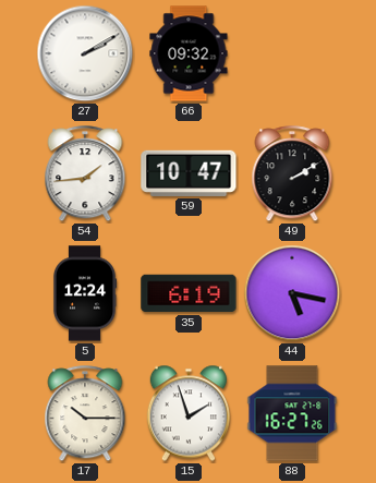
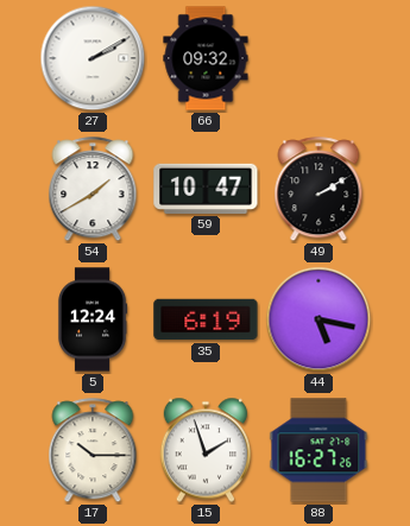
54: 1:44 -> 1:40
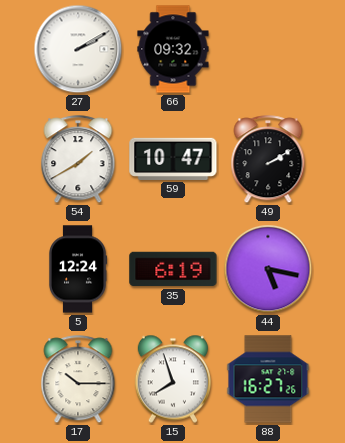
15: 1:57 -> 7:57
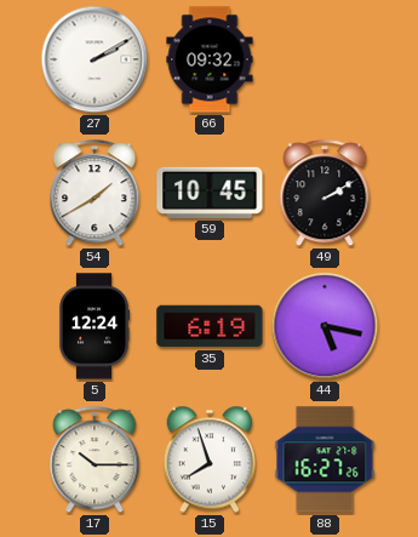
59: 10:47 -> 10:45
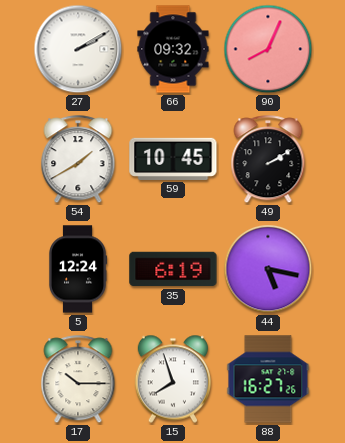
90: none -> 8:04
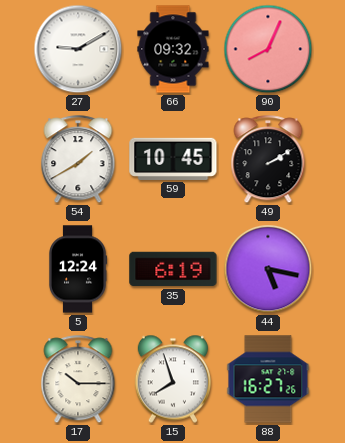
27: 2:10 -> 9:10
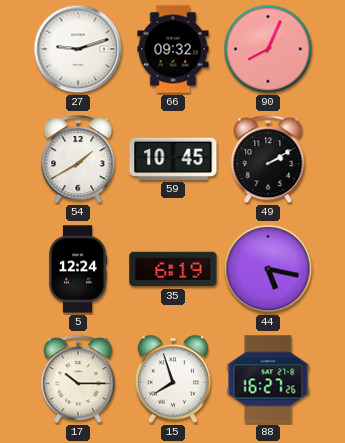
27: 9:10 -> 9:12
